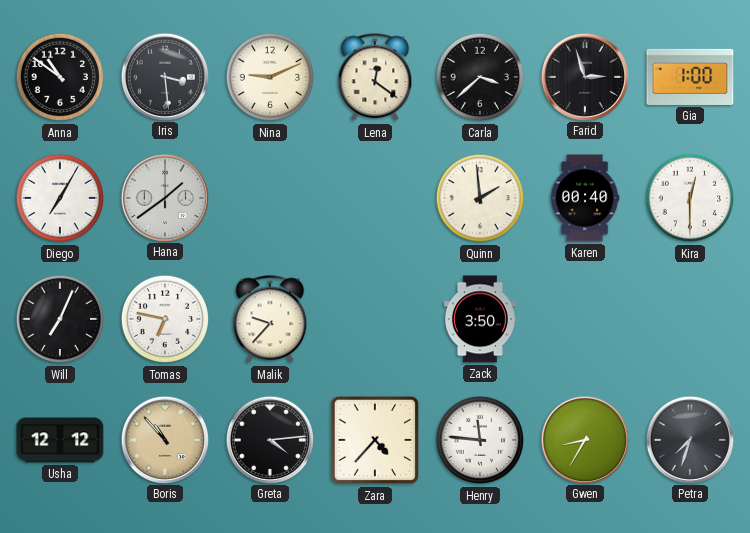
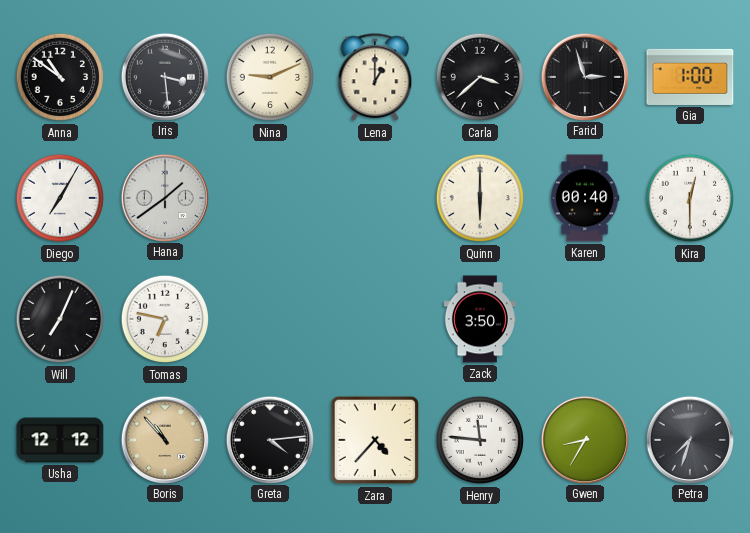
Lena: 12:21 -> 1:00
Quinn: 1:59 -> 6:00
Malik: 9:37 -> none
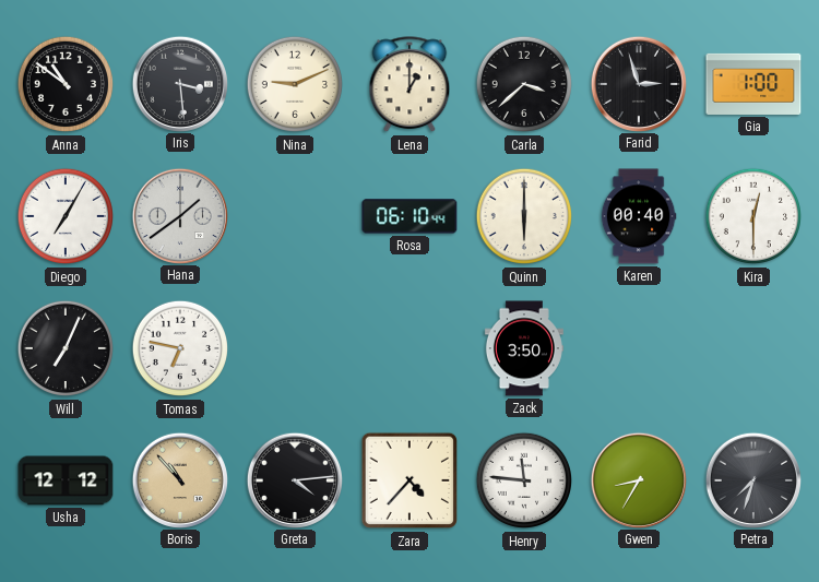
Rosa: none -> 06:10
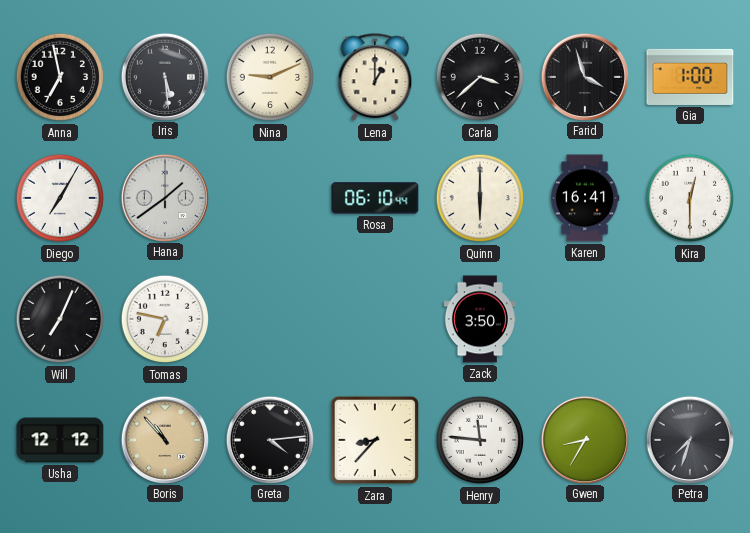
Anna: 10:51 -> 6:58
Iris: 3:29 -> 5:29
Farid: 2:57 -> 3:57
Karen: 00:40 -> 16:41
Zara: 4:37 -> 8:37
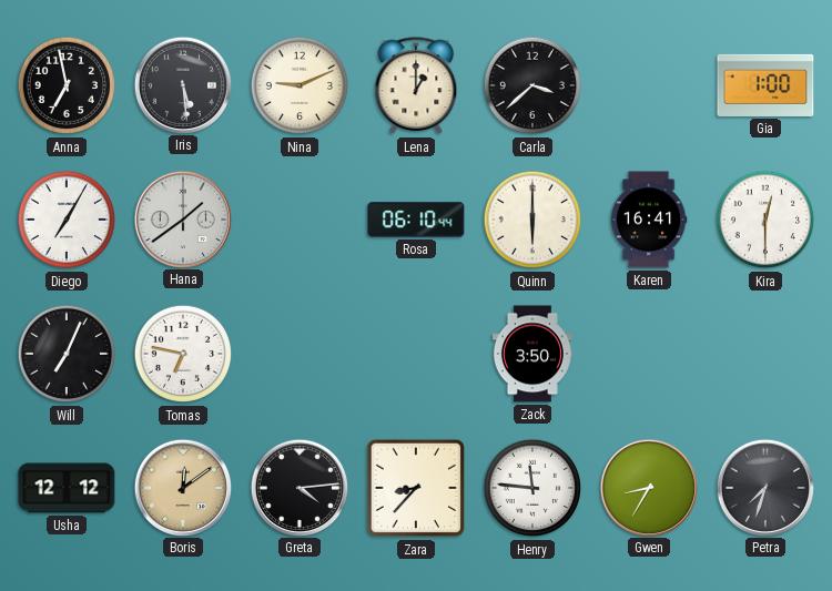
Farid: 3:57 -> none
Boris: 10:53 -> 12:09
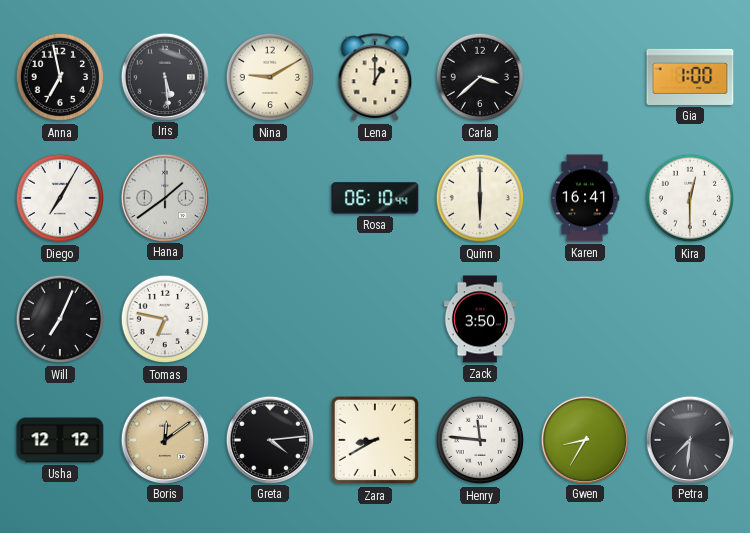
Nina: 9:11 -> 9:10
Zara: 8:37 -> 8:40
Petra: 7:33 -> 7:31
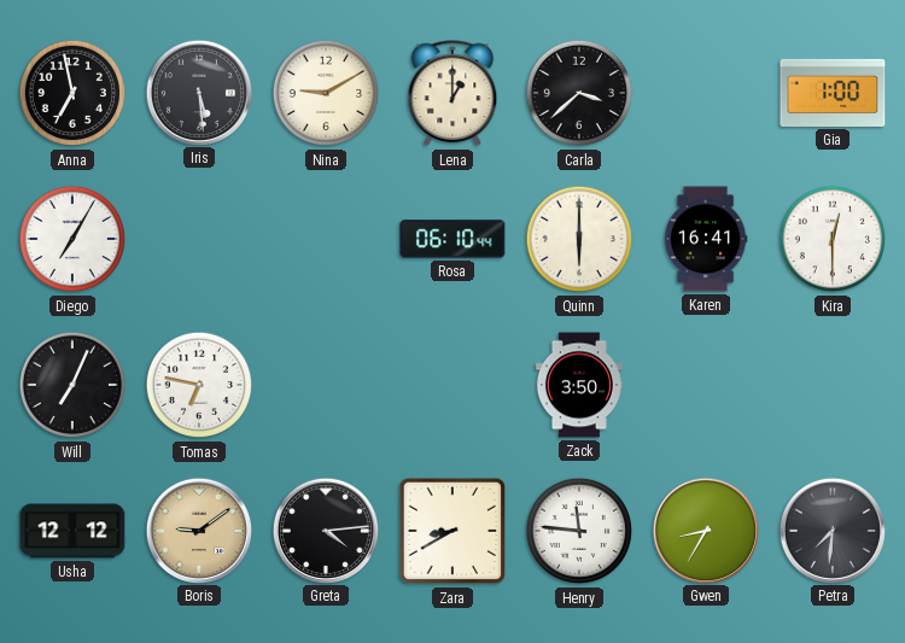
Hana: 1:39 -> none
Boris: 12:09 -> 9:09
